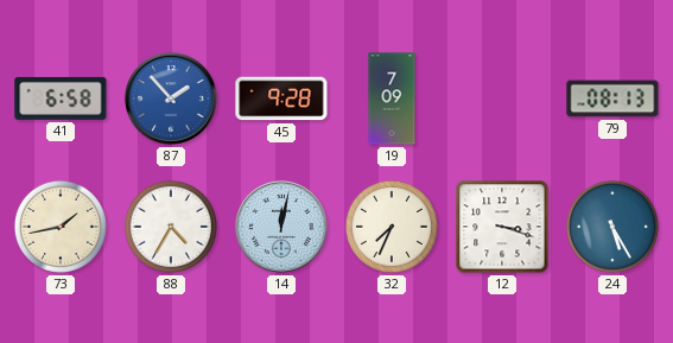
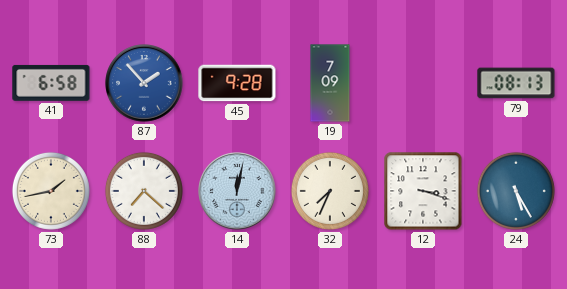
88: 4:35 -> 7:22
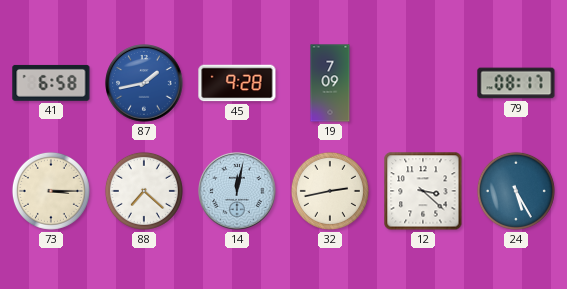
87: 1:53 -> 1:43
79: 08:13 -> 08:17
73: 1:43 -> 3:15
32: 7:34 -> 2:43
12: 3:18 -> 3:22
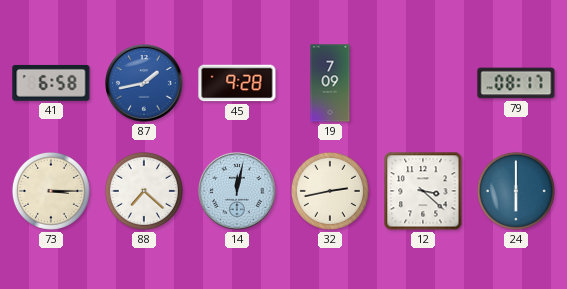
24: 5:25 -> 6:00
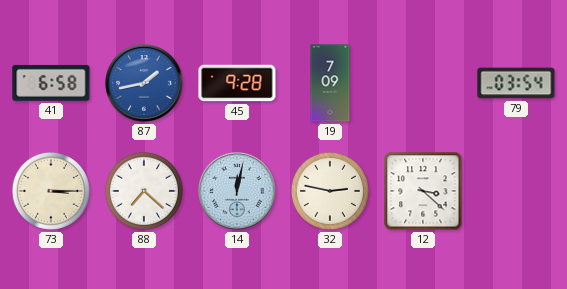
79: 08:17 -> 03:54
32: 2:43 -> 2:47
24: 6:00 -> none
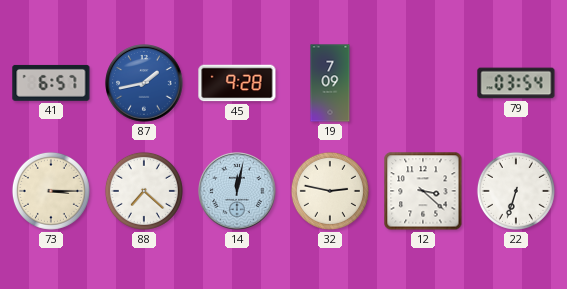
41: 6:58 -> 6:57
22: none -> 6:33
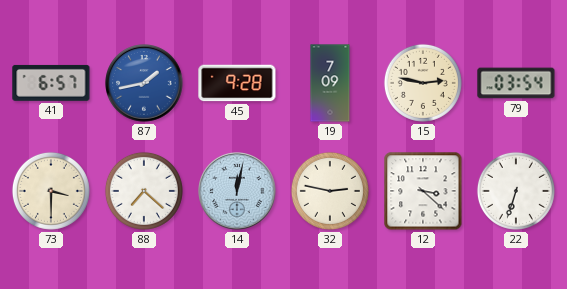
15: none -> 2:47
73: 3:15 -> 3:30
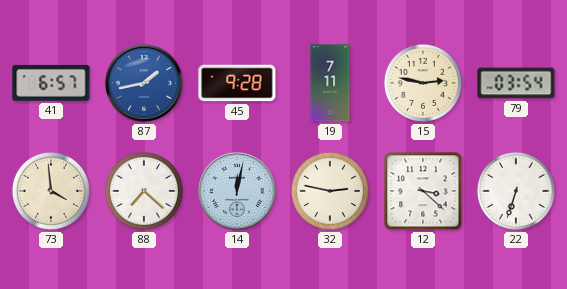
19: 7:09 -> 7:11
73: 3:30 -> 3:59
